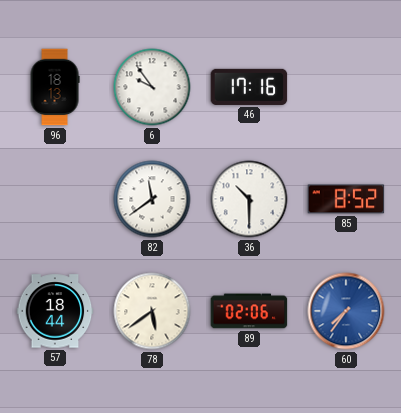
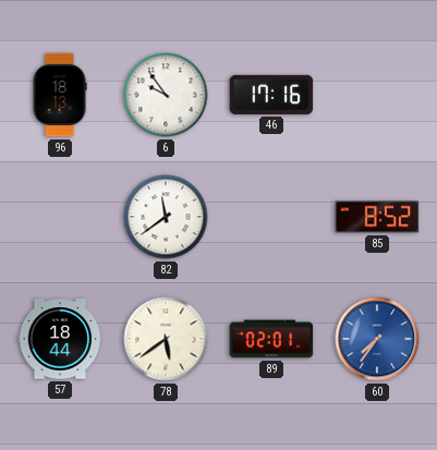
36: 10:30 -> none
89: 02:06 -> 02:01
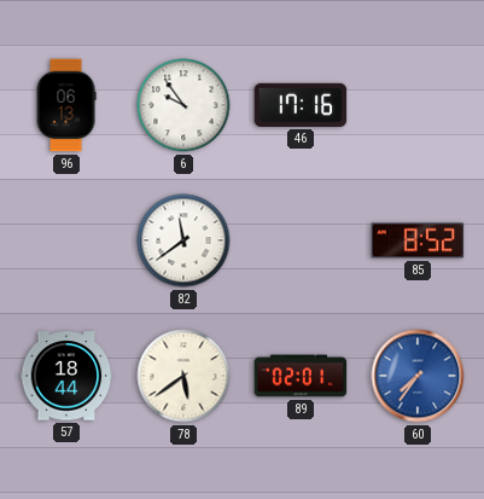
96: 18:13 -> 06:13
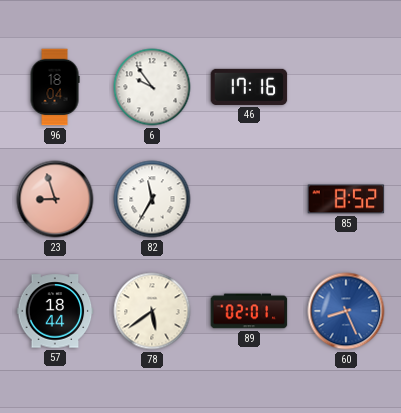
96: 06:13 -> 18:04
23: none -> 8:57
82: 11:39 -> 11:35
60: 7:36 -> 8:26
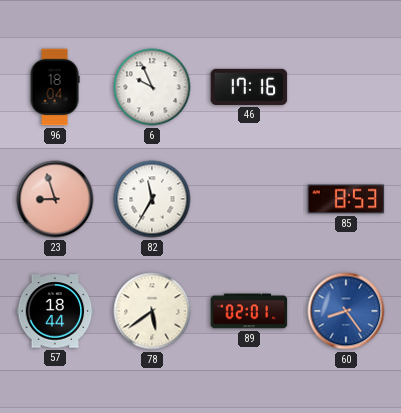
6: 9:54 -> 9:56
85: 8:52 -> 8:53
60: 8:26 -> 8:24
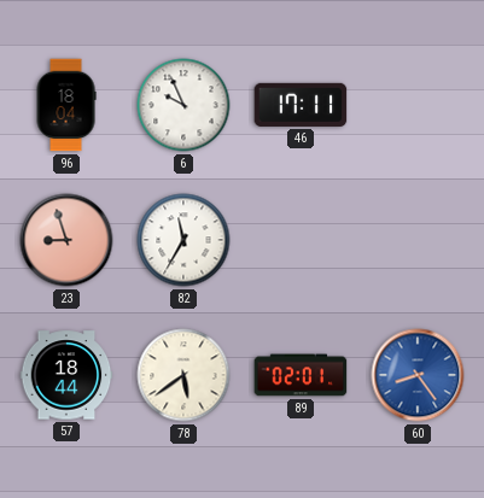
46: 17:16 -> 17:11
85: 8:53 -> none
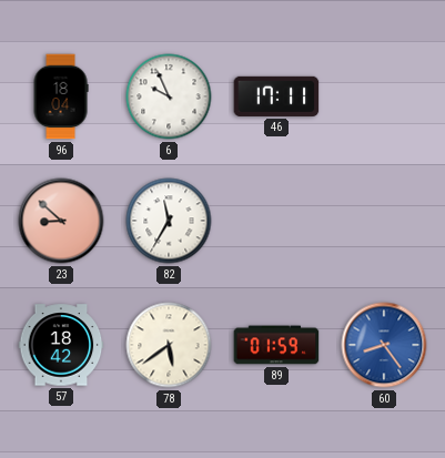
23: 8:57 -> 8:52
57: 18:44 -> 18:42
89: 02:01 -> 01:59
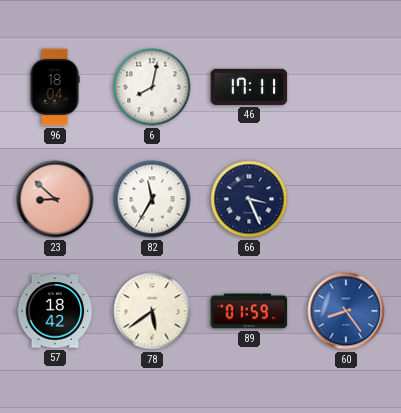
6: 9:56 -> 8:02
66: none -> 3:26
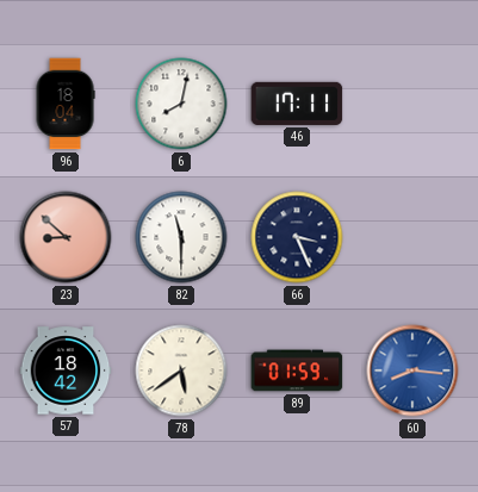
82: 11:35 -> 11:30
60: 8:24 -> 8:16
